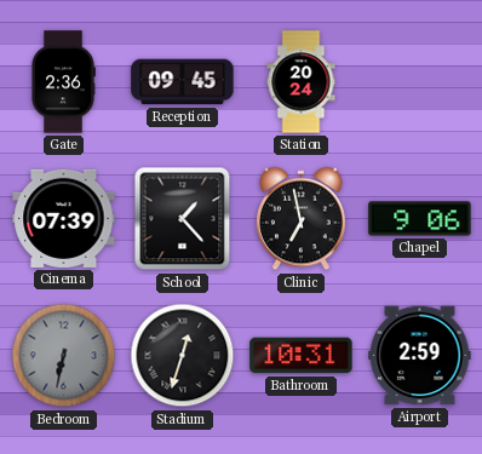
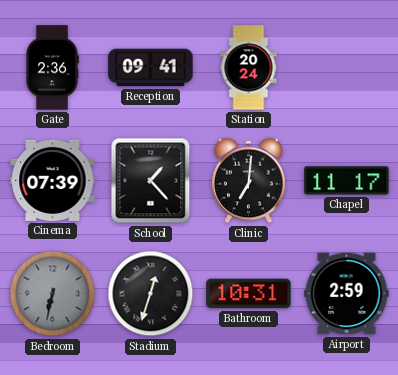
Reception: 09:45 -> 09:41
Clinic: 6:58 -> 7:01
Chapel: 9:06 -> 11:17
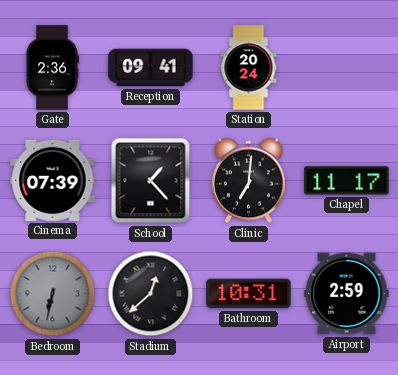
Stadium: 12:33 -> 12:38
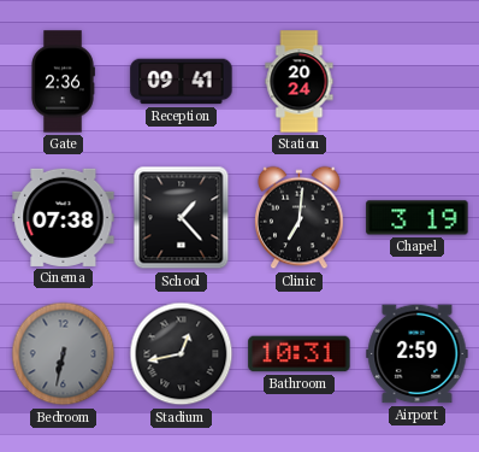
Cinema: 07:39 -> 07:38
Chapel: 11:17 -> 3:19
Stadium: 12:38 -> 12:43
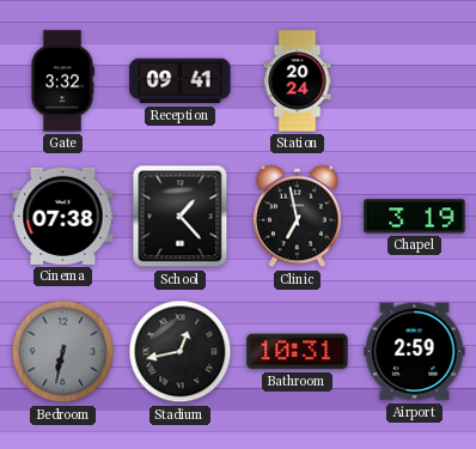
Gate: 2:36 -> 3:32
Clinic: 7:01 -> 6:58
